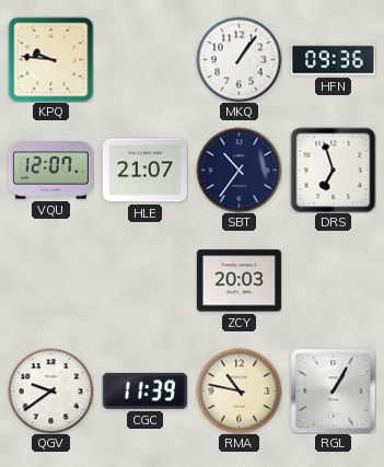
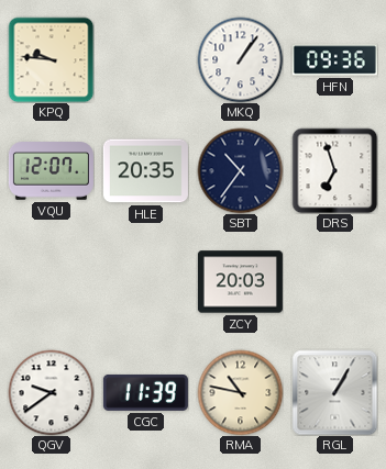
HLE: 21:07 -> 20:35
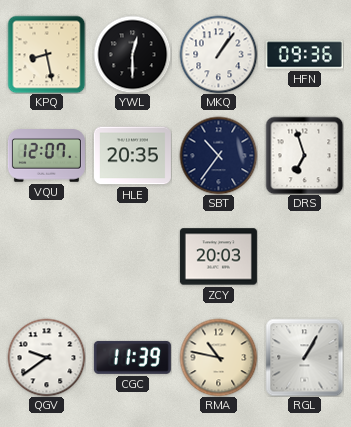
KPQ: 9:46 -> 8:28
YWL: none -> 12:30
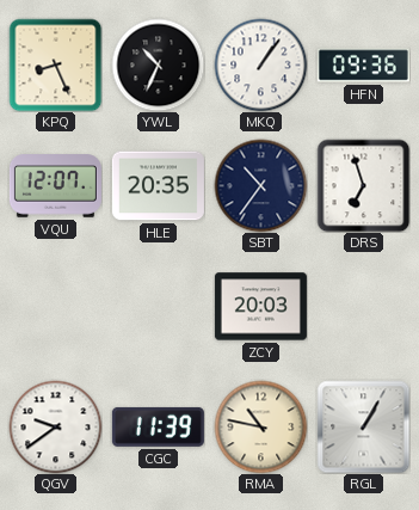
KPQ: 8:28 -> 8:26
YWL: 12:30 -> 10:34
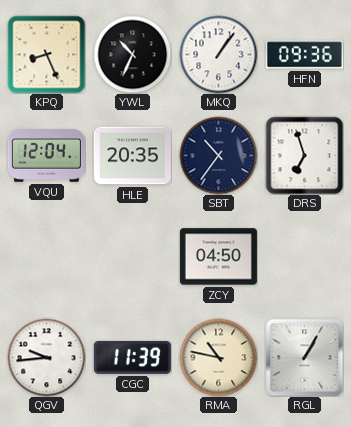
VQU: 12:07 -> 12:04
ZCY: 20:03 -> 04:50
QGV: 9:39 -> 9:44
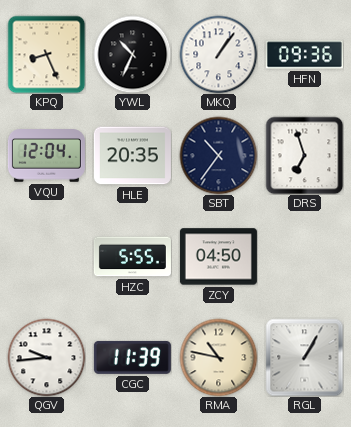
HZC: none -> 5:55
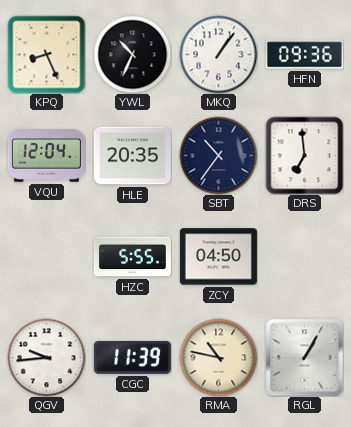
DRS: 6:57 -> 6:59
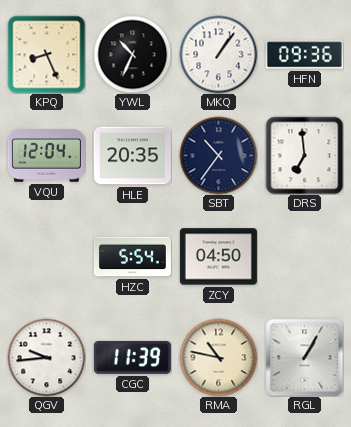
HZC: 5:55 -> 5:54
